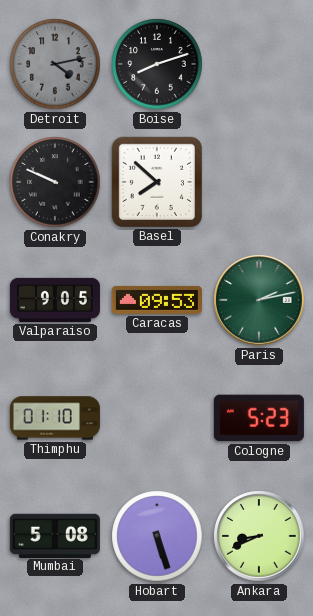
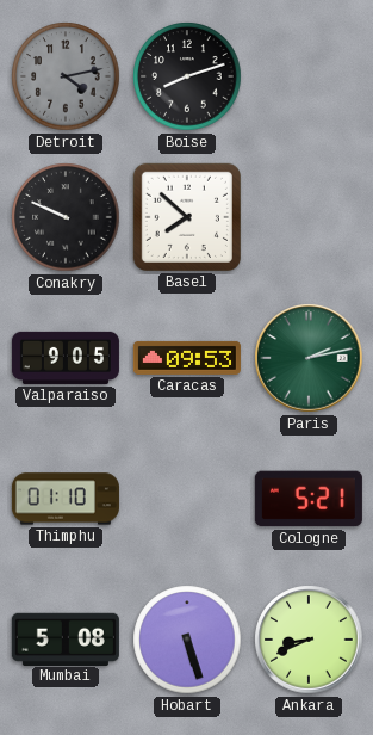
Cologne: 5:23 -> 5:21
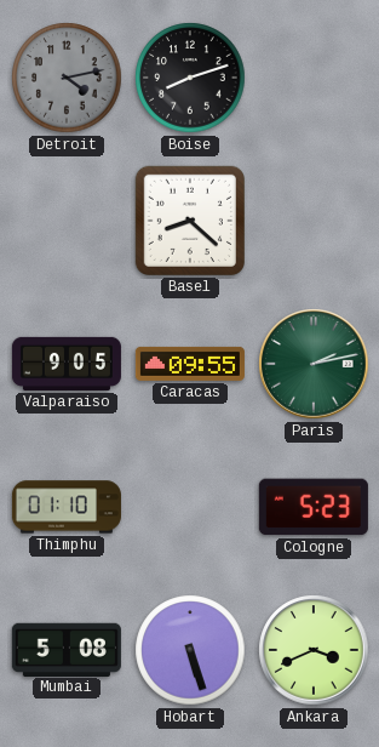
Conakry: 9:49 -> none
Basel: 7:52 -> 8:22
Caracas: 09:53 -> 09:55
Cologne: 5:21 -> 5:23
Ankara: 8:41 -> 3:41
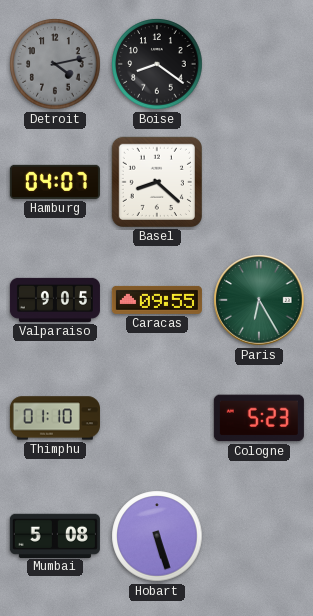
Boise: 8:12 -> 8:21
Hamburg: none -> 04:07
Paris: 2:13 -> 6:25
Ankara: 3:41 -> none
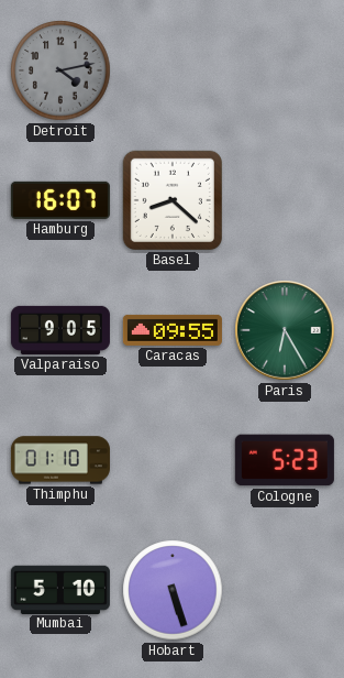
Boise: 8:21 -> none
Hamburg: 04:07 -> 16:07
Mumbai: 5:08 -> 5:10
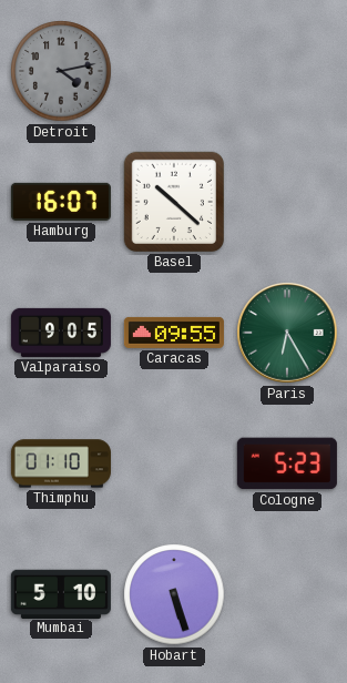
Basel: 8:22 -> 10:22
